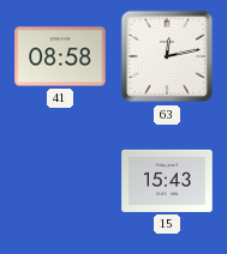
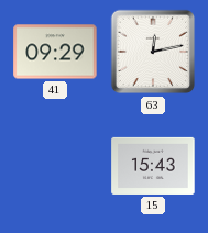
41: 08:58 -> 09:29
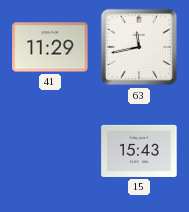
41: 09:29 -> 11:29
63: 12:13 -> 11:43
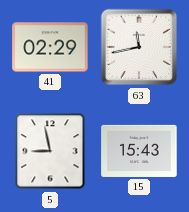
41: 11:29 -> 02:29
5: none -> 8:58
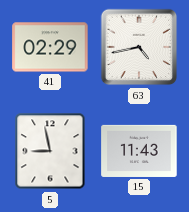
63: 11:43 -> 4:43
15: 15:43 -> 11:43
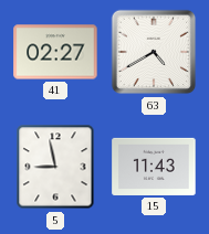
41: 02:29 -> 02:27
63: 4:43 -> 4:40
